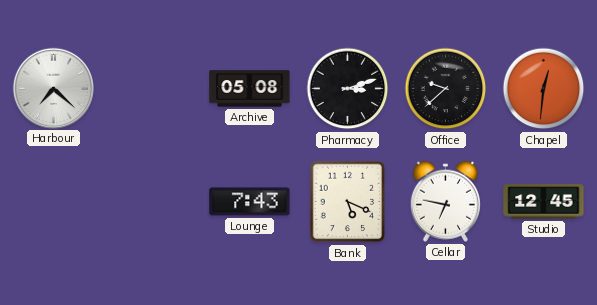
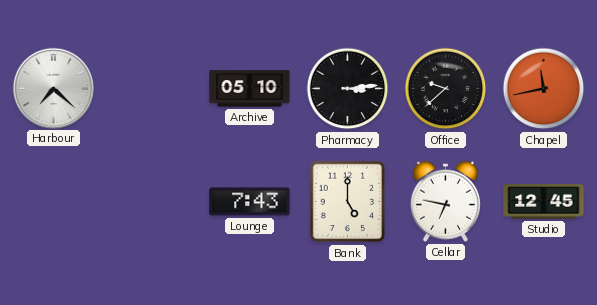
Archive: 05:08 -> 05:10
Pharmacy: 3:12 -> 3:14
Chapel: 12:31 -> 11:43
Bank: 5:19 -> 5:00
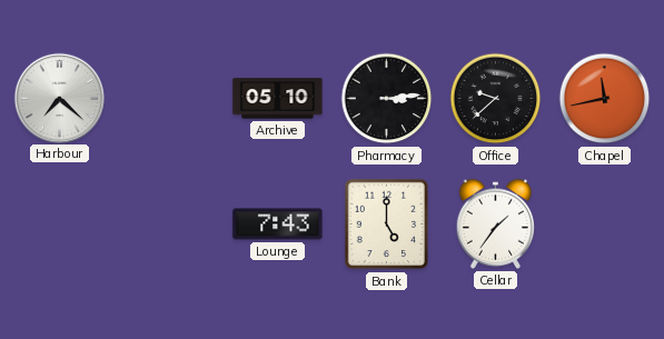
Cellar: 6:47 -> 1:36
Studio: 12:45 -> none
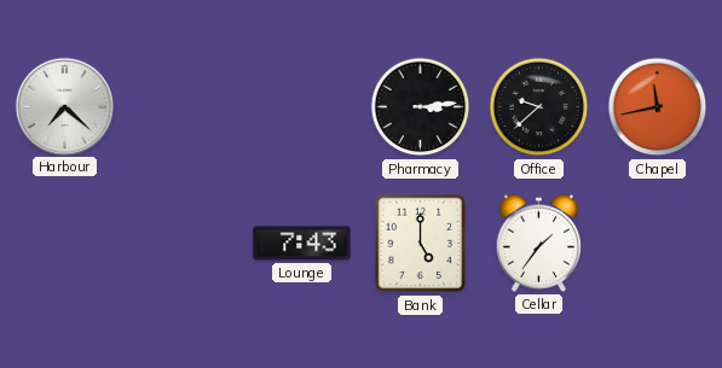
Archive: 05:10 -> none
